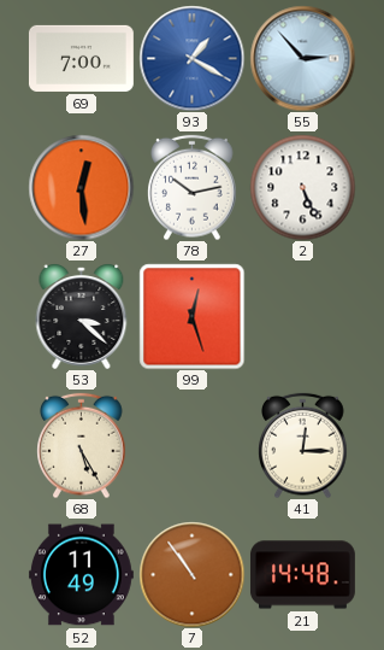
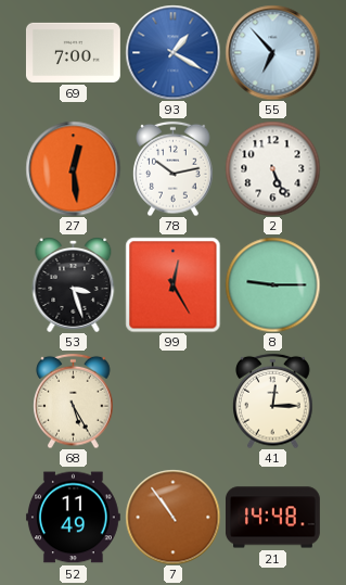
55: 2:53 -> 6:53
53: 3:22 -> 3:27
99: 12:27 -> 12:25
8: none -> 9:15
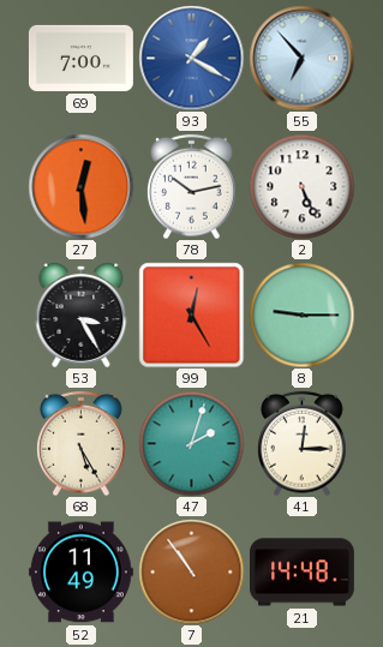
53: 3:27 -> 3:25
47: none -> 2:03
